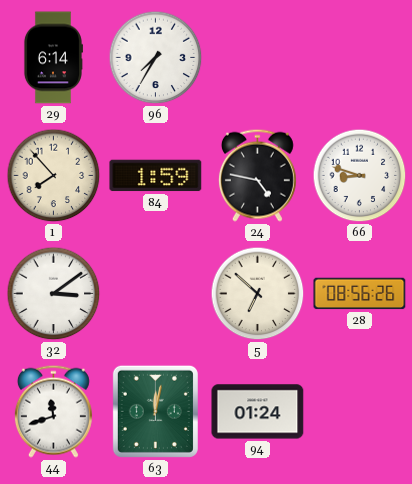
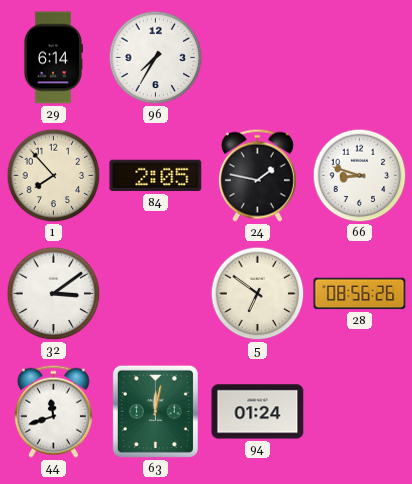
84: 1:59 -> 2:05
24: 4:47 -> 1:47
5: 6:52 -> 6:51
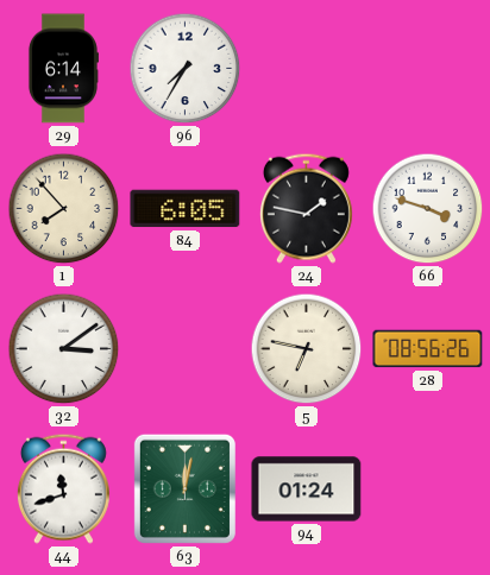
84: 2:05 -> 6:05
66: 8:48 -> 3:48
5: 6:51 -> 6:47
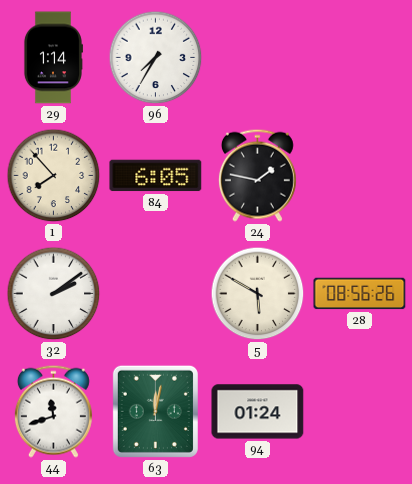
29: 6:14 -> 1:14
66: 3:48 -> none
32: 3:09 -> 2:09
5: 6:47 -> 5:50
